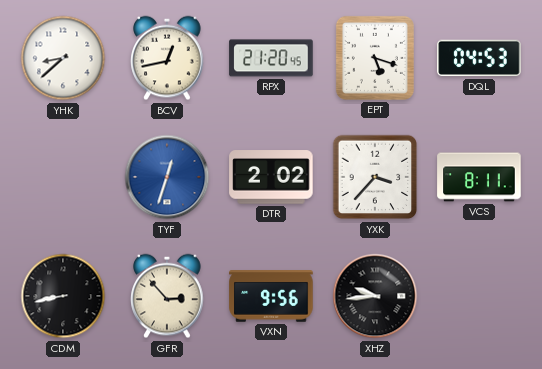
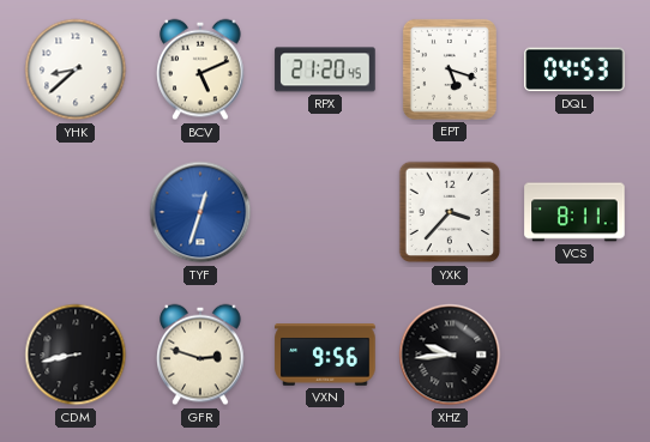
BCV: 12:43 -> 5:11
DTR: 2:02 -> none
GFR: 2:53 -> 2:48
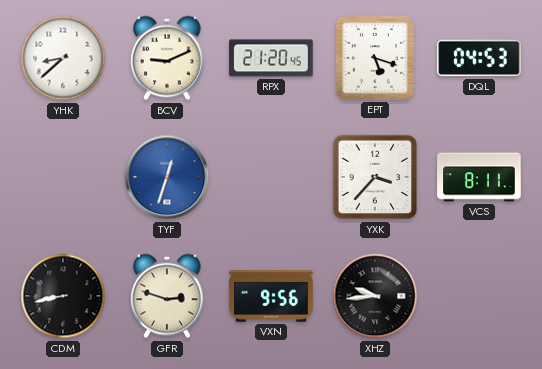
BCV: 5:11 -> 9:11
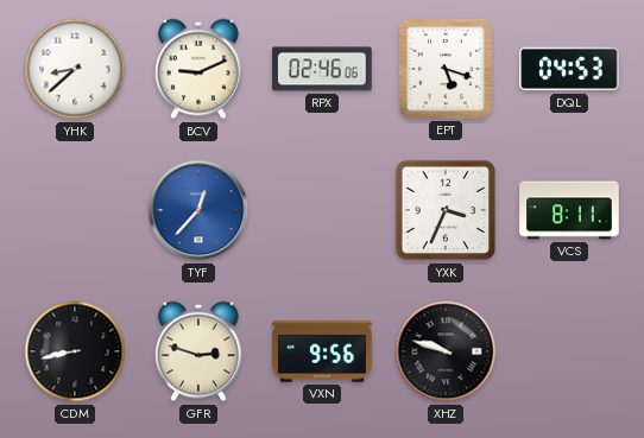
RPX: 21:20 -> 02:46
TYF: 12:33 -> 12:37
YXK: 3:37 -> 3:34
XHZ: 9:44 -> 9:48
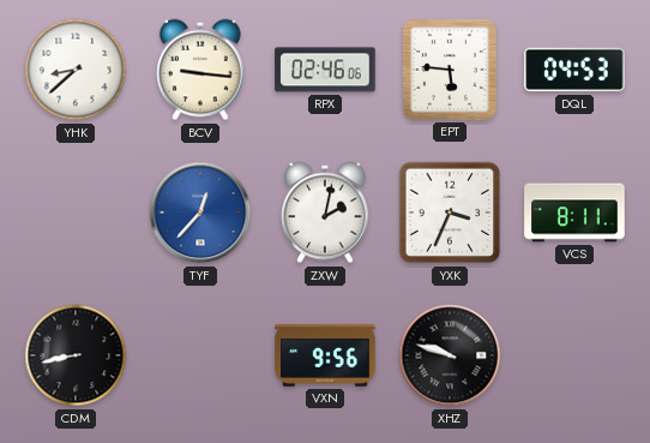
BCV: 9:11 -> 9:16
EPT: 5:18 -> 5:46
ZXW: none -> 2:02
GFR: 2:48 -> none
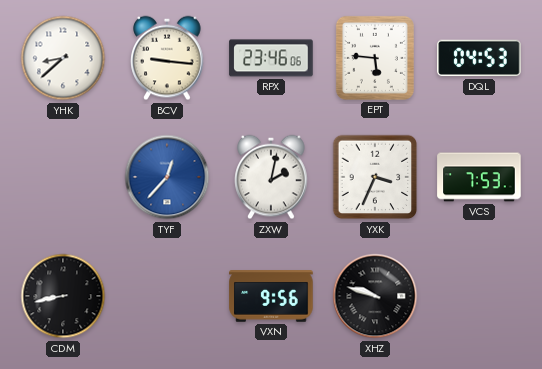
RPX: 02:46 -> 23:46
VCS: 8:11 -> 7:53
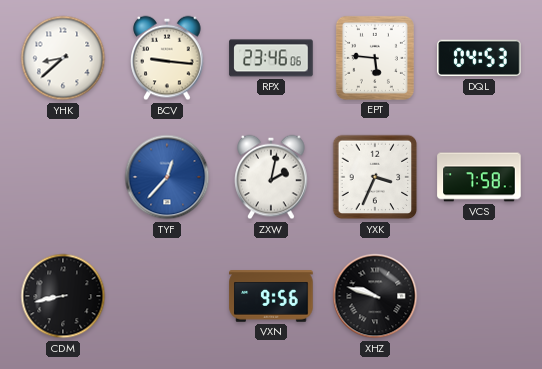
VCS: 7:53 -> 7:58
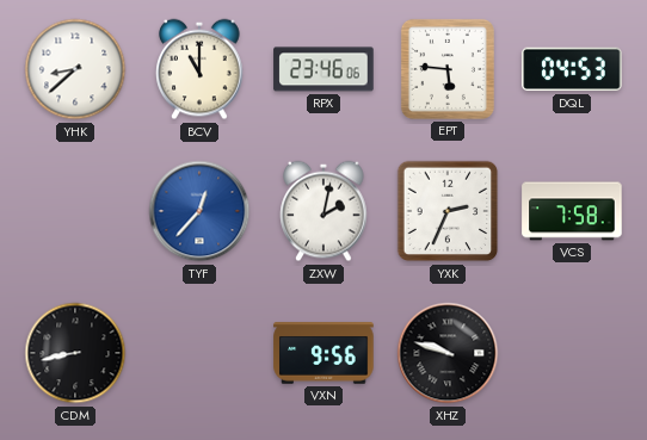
BCV: 9:16 -> 11:00
YXK: 3:34 -> 2:34
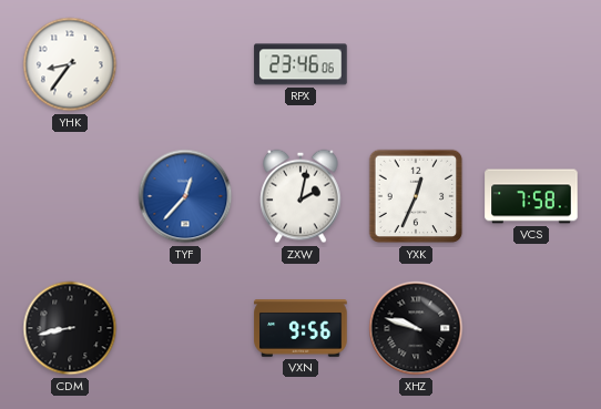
YHK: 8:38 -> 8:36
BCV: 11:00 -> none
EPT: 5:46 -> none
DQL: 04:53 -> none
YXK: 2:34 -> 12:34
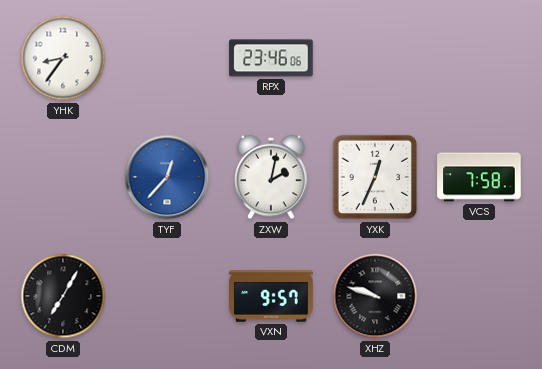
CDM: 8:43 -> 7:05
VXN: 9:56 -> 9:57
